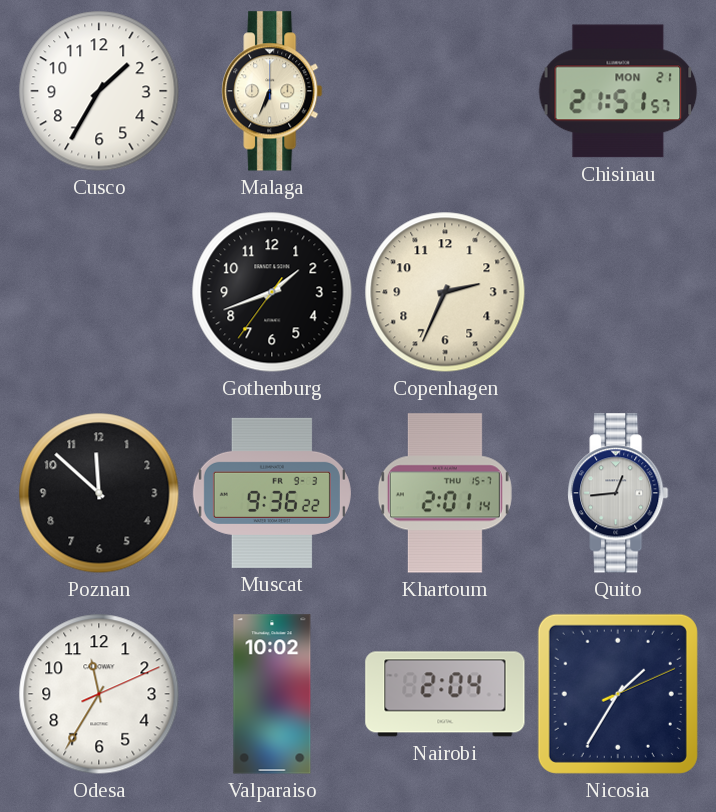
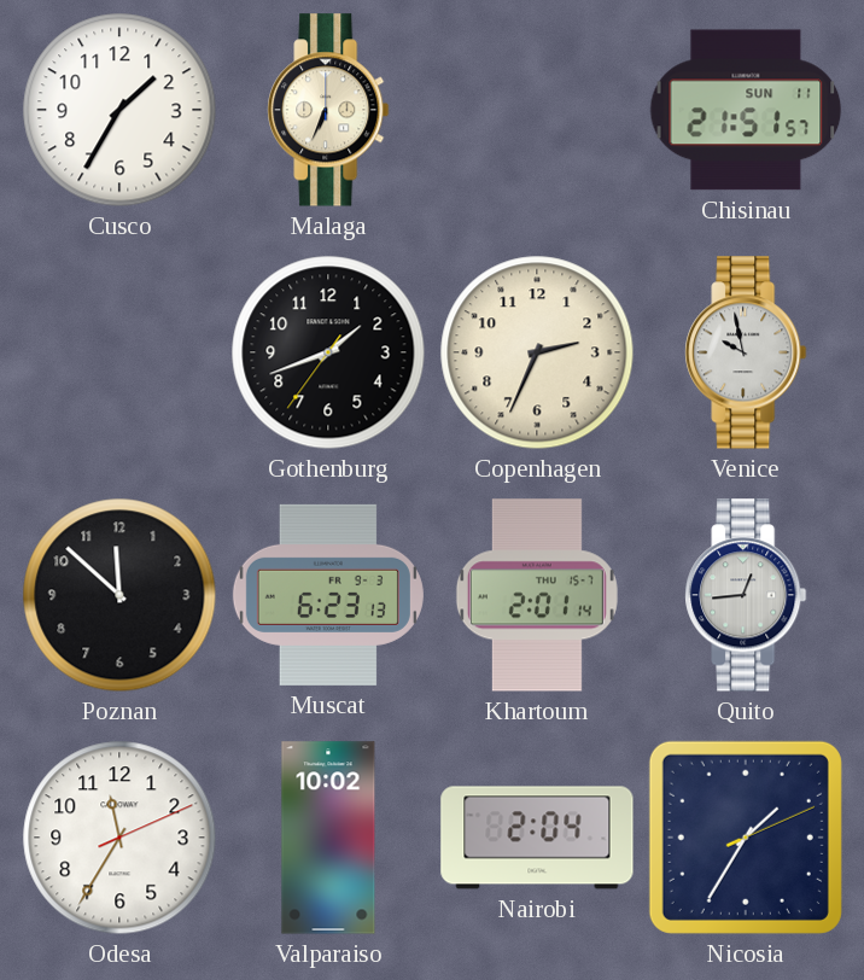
Chisinau date: MON 21 -> SUN 11
Venice: none -> 9:58
Muscat: 9:36 -> 6:23
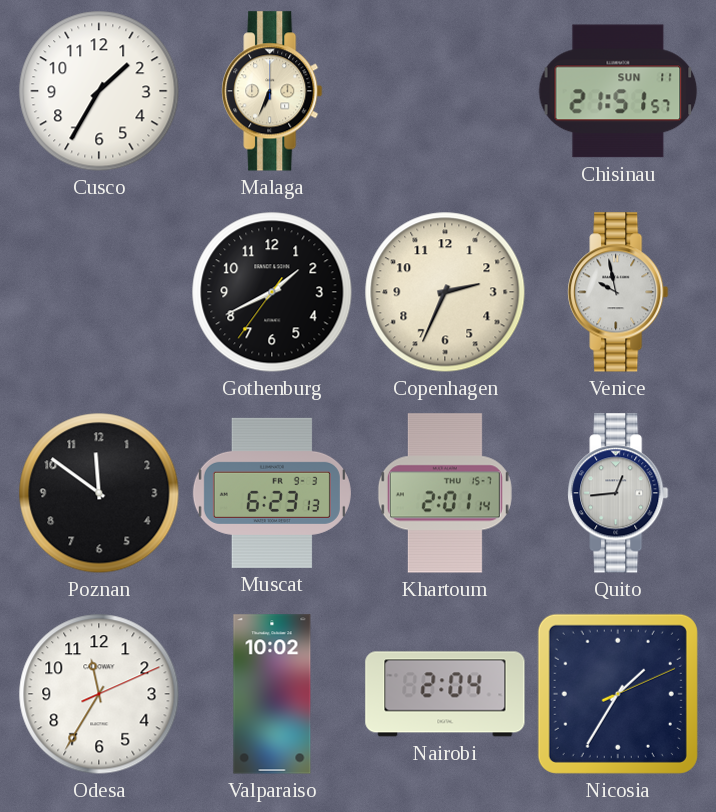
Gothenburg: 1:41 -> 1:40
Poznan: 11:52 -> 11:51
